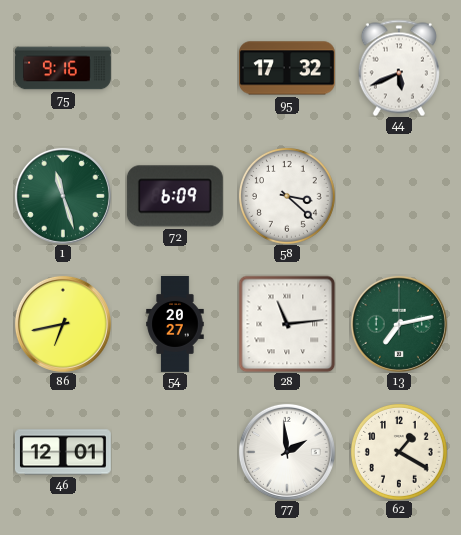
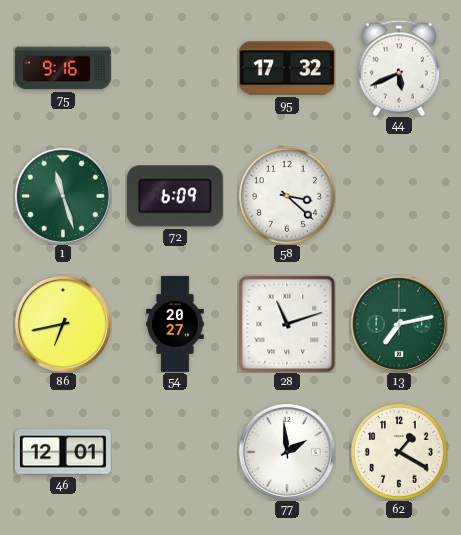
28: 11:14 -> 11:12
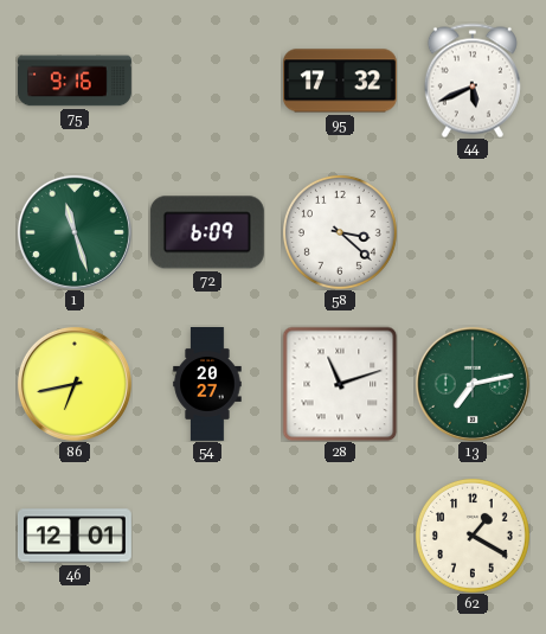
77: 1:59 -> none
